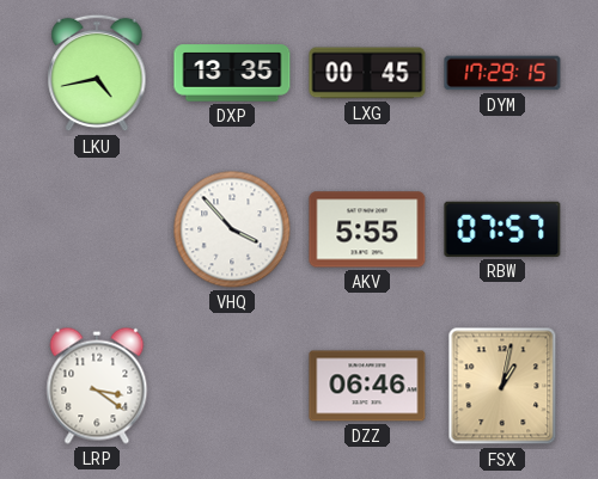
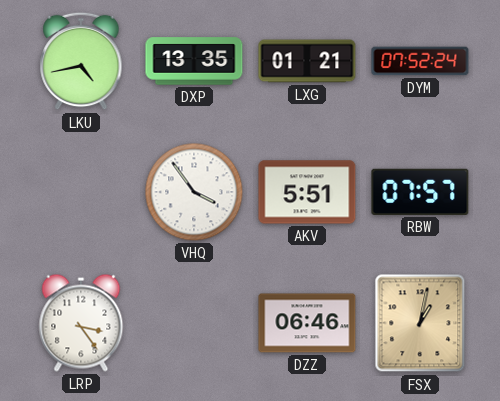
LXG: 00:45 -> 01:21
DYM: 17:29 -> 07:52
VHQ: 3:53 -> 3:54
AKV: 5:55 -> 5:51
LRP: 3:21 -> 3:24
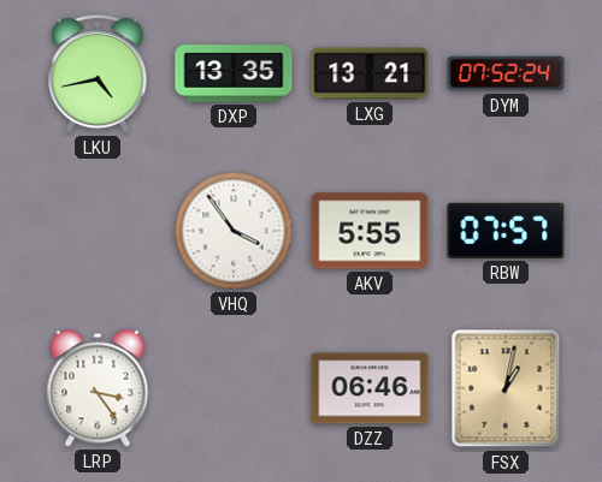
LXG: 01:21 -> 13:21
AKV: 5:51 -> 5:55
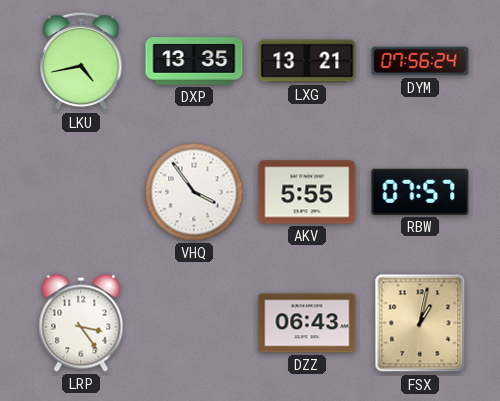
DYM: 07:52 -> 07:56
DZZ: 06:46 -> 06:43
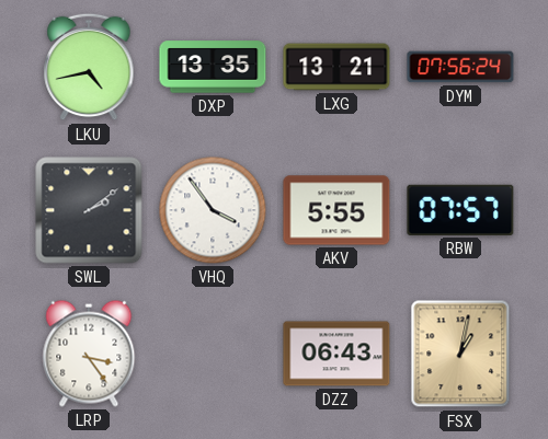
SWL: none -> 2:09
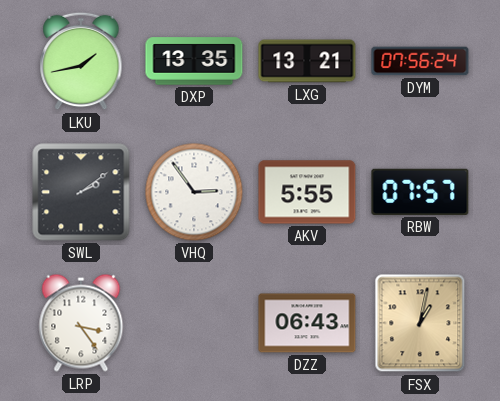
LKU: 4:43 -> 1:43
VHQ: 3:54 -> 2:54
